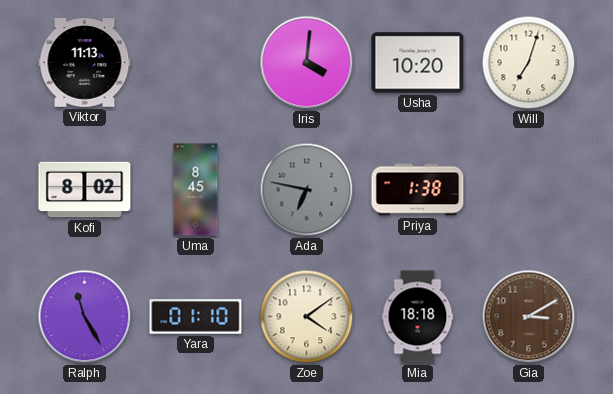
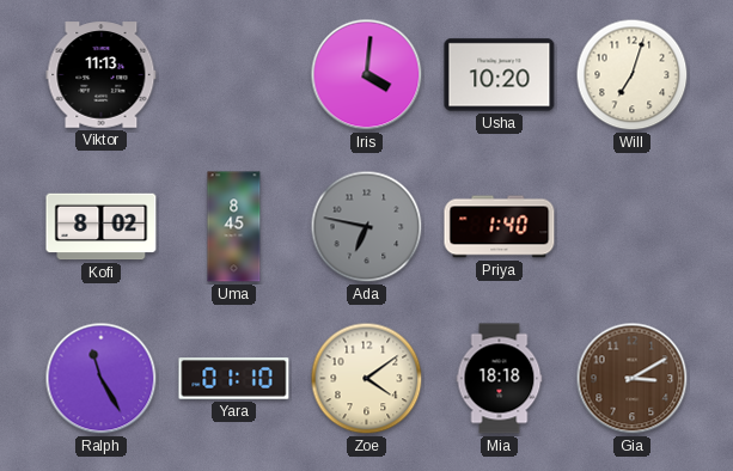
Priya: 1:38 -> 1:40
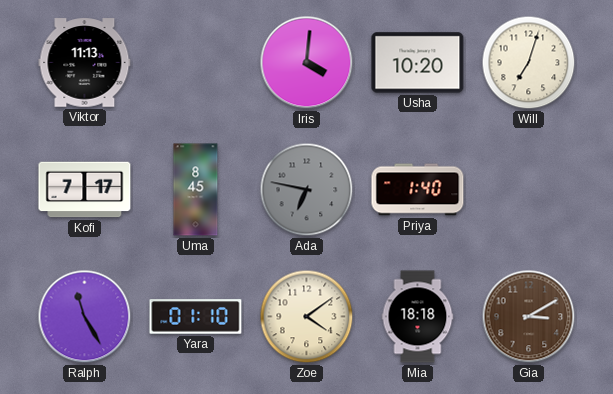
Kofi: 8:02 -> 7:17
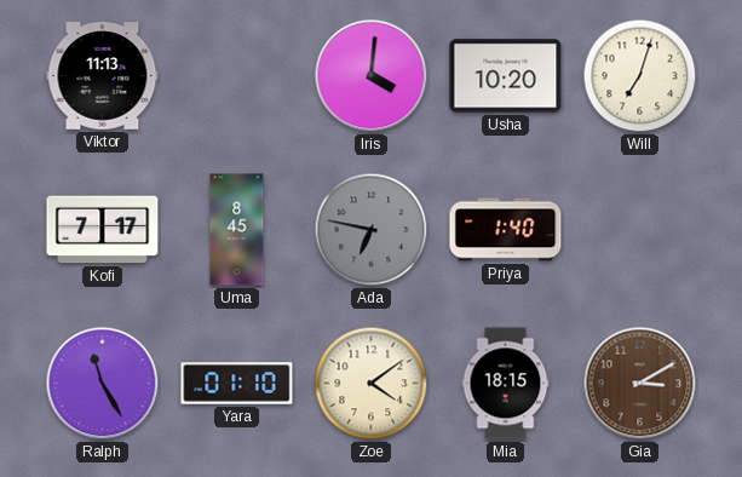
Mia: 18:18 -> 18:15
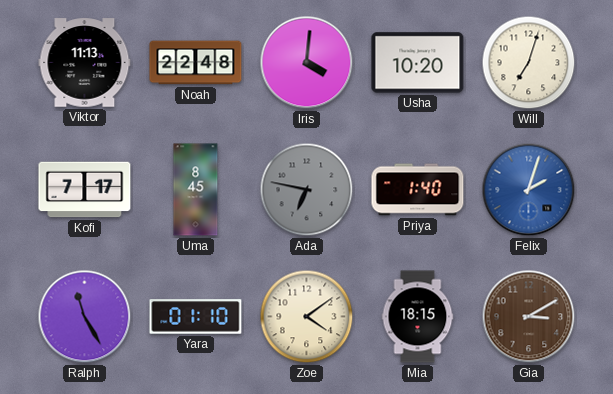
Noah: none -> 22:48
Felix: none -> 2:03
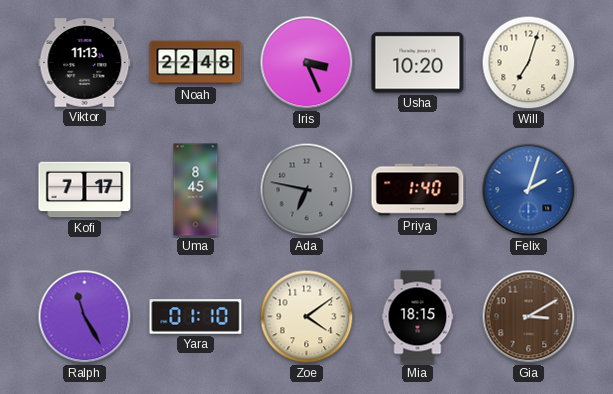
Iris: 4:01 -> 3:26
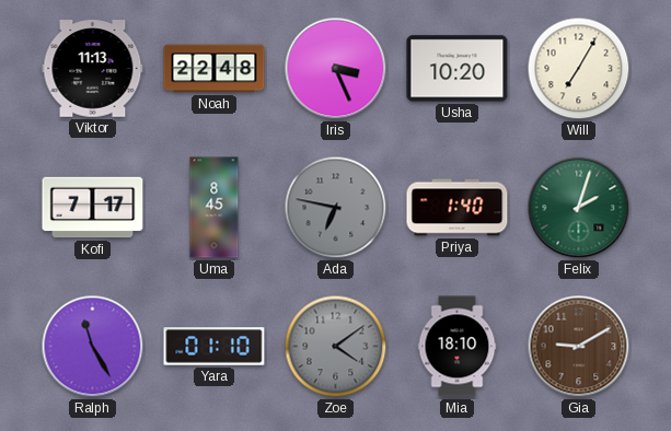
Will: 7:03 -> 7:05
Felix dial: blue -> green
Zoe dial: cream -> grey
Mia: 18:15 -> 18:10
Gia: 3:10 -> 9:10
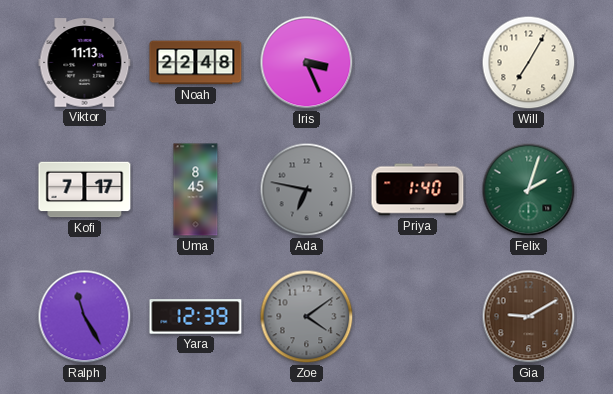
Usha: 10:20 -> none
Yara: 01:10 -> 12:39
Mia: 18:10 -> none
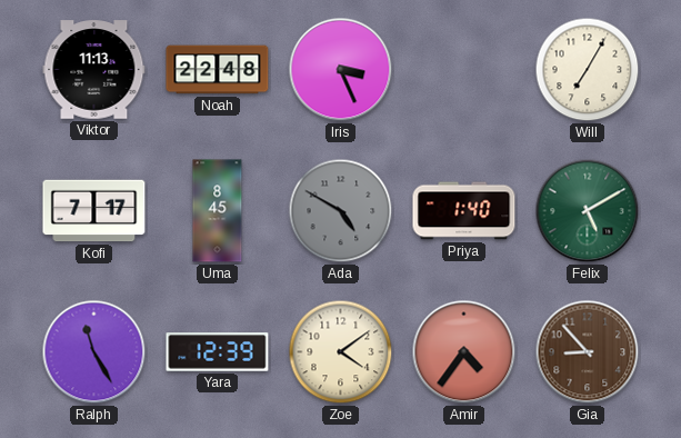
Ada: 6:47 -> 4:50
Felix: 2:03 -> 5:10
Zoe dial: grey -> cream
Amir: none -> 4:36
Gia: 9:10 -> 8:53
